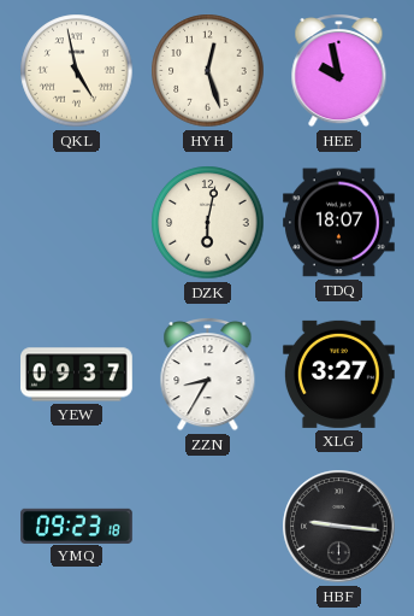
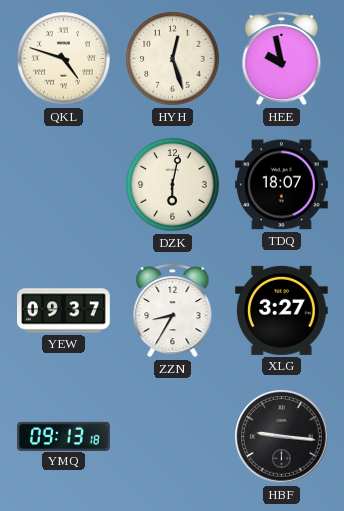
QKL: 4:58 -> 4:48
YMQ: 09:23 -> 09:13
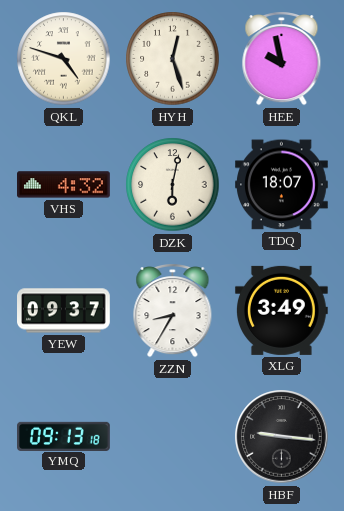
VHS: none -> 4:32
XLG: 3:27 -> 3:49
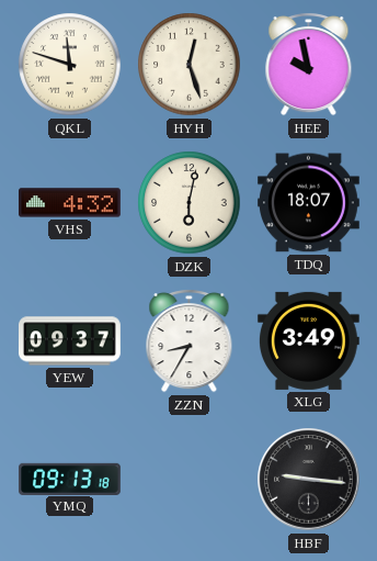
QKL: 4:48 -> 11:48
